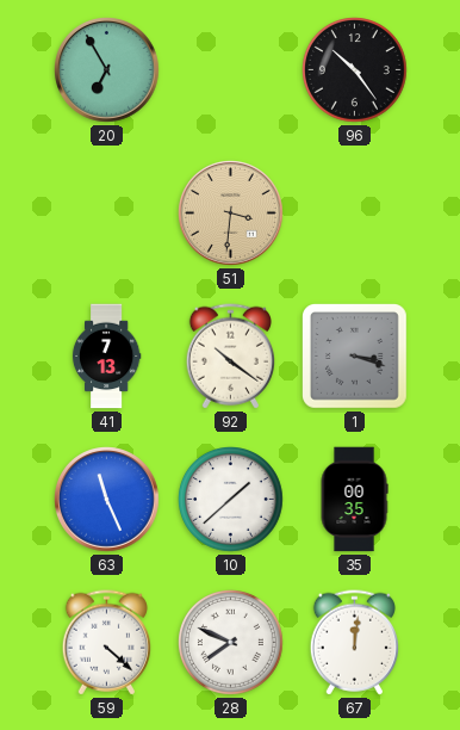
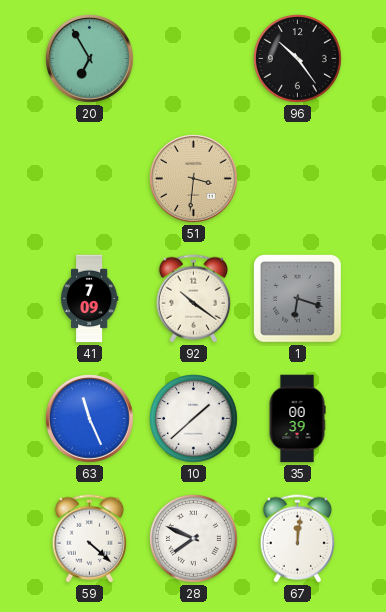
41: 7:13 -> 7:09
1: 3:18 -> 6:18
35: 00:35 -> 00:39
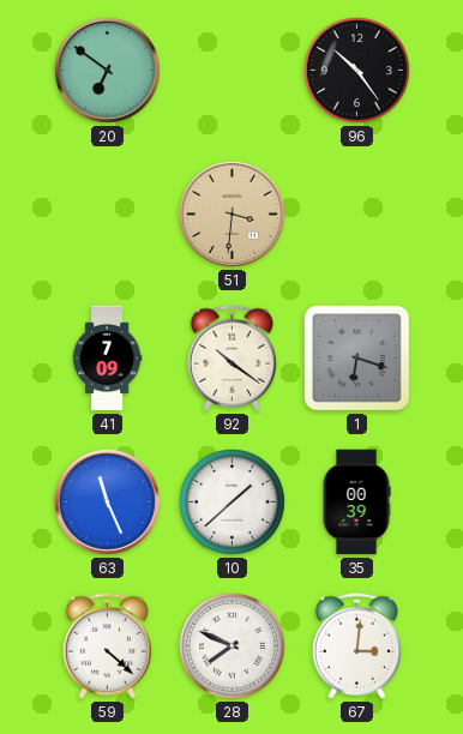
20: 6:55 -> 6:51
67: 12:01 -> 3:01
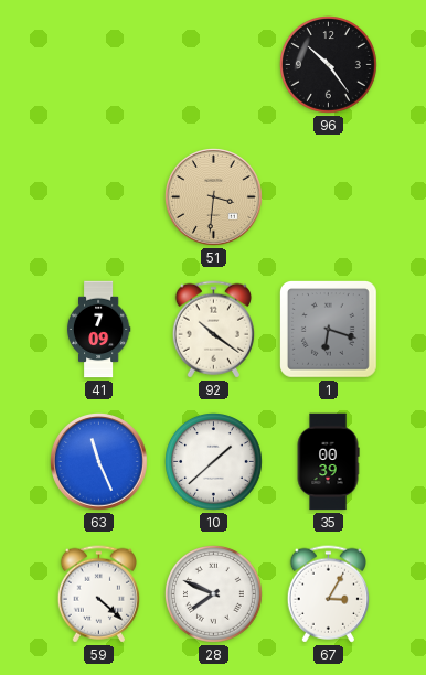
20: 6:51 -> none
67: 3:01 -> 3:05
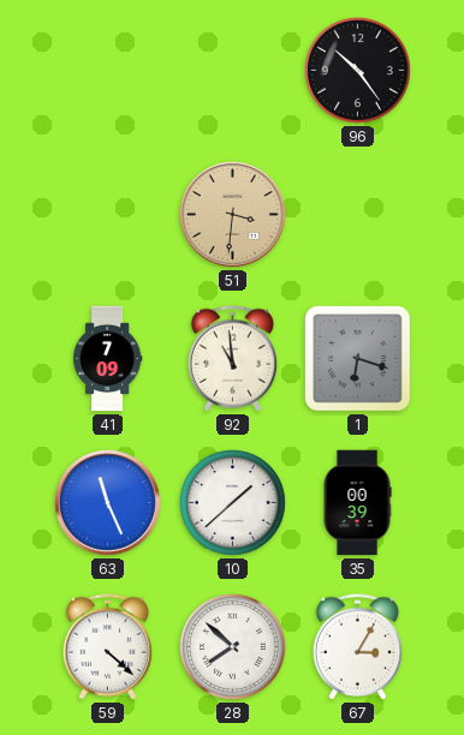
92: 10:21 -> 10:59
28: 7:49 -> 7:52
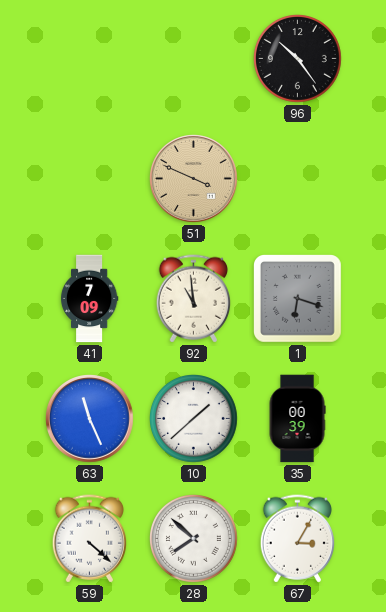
51: 3:31 -> 3:49
